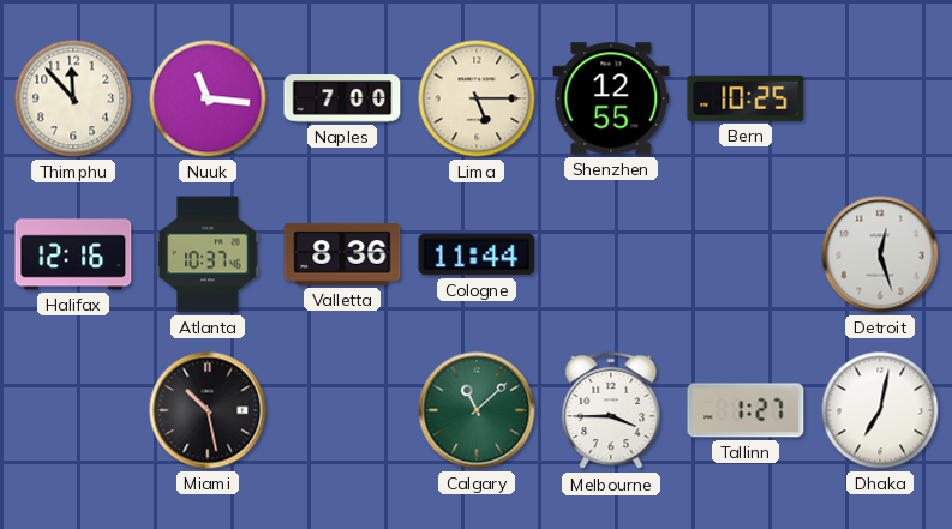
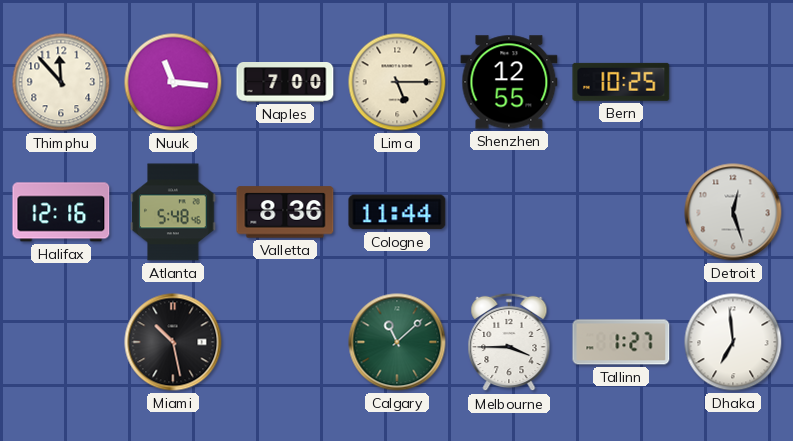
Atlanta: 10:37 -> 5:48
Dhaka: 7:02 -> 6:59
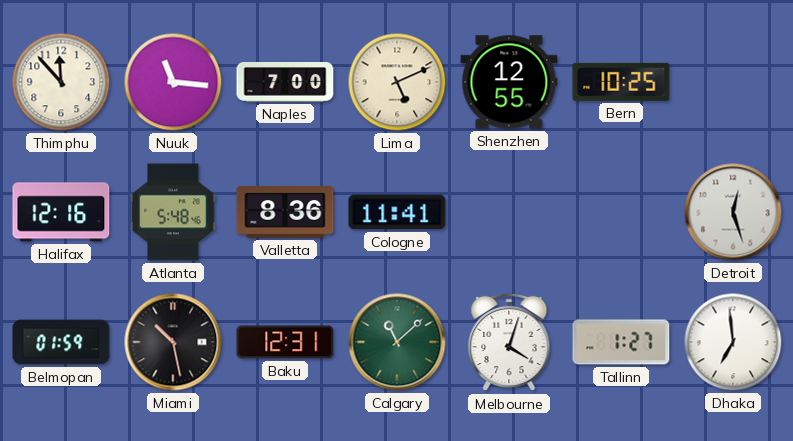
Lima: 5:15 -> 5:11
Cologne: 11:44 -> 11:41
Belmopan: none -> 01:59
Baku: none -> 12:31
Melbourne: 3:45 -> 4:03
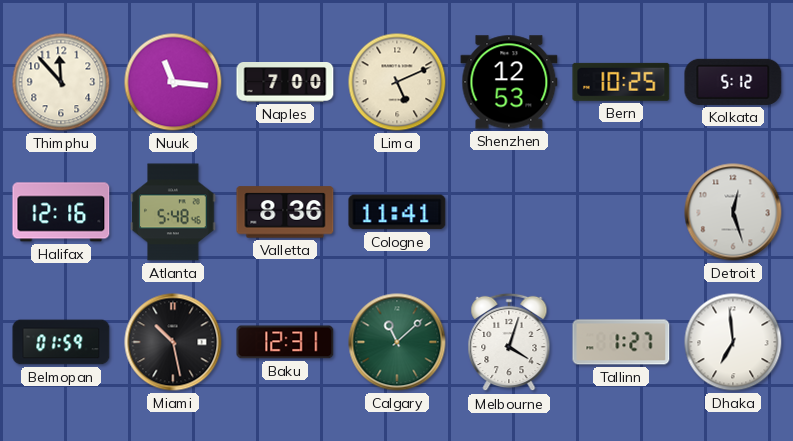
Shenzhen: 12:55 -> 12:53
Kolkata: none -> 5:12
